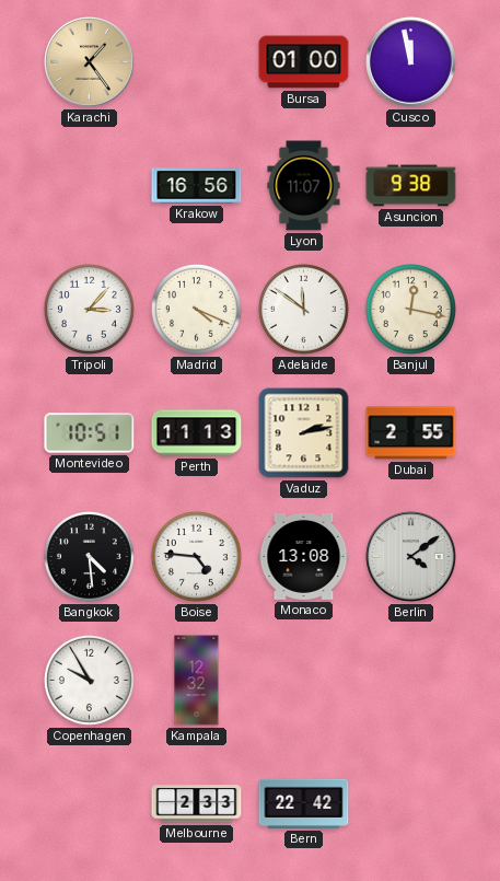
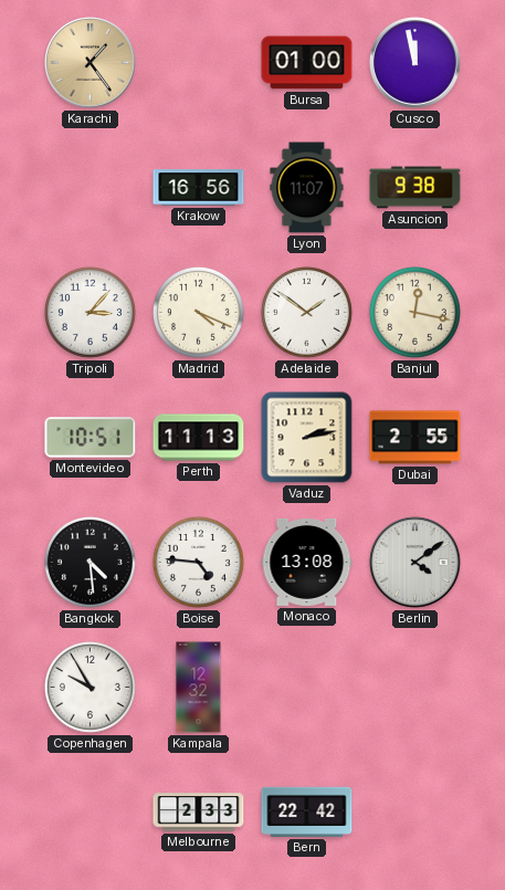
Adelaide: 11:51 -> 1:51
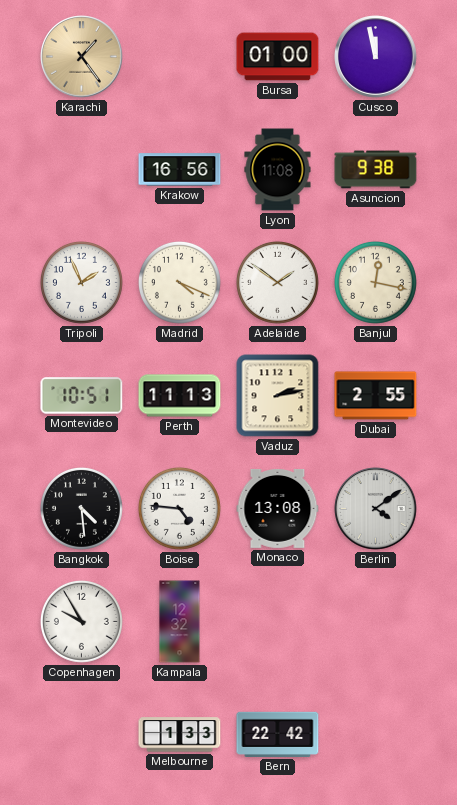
Lyon: 11:07 -> 11:08
Tripoli: 3:07 -> 1:56
Melbourne: 2:33 -> 1:33
